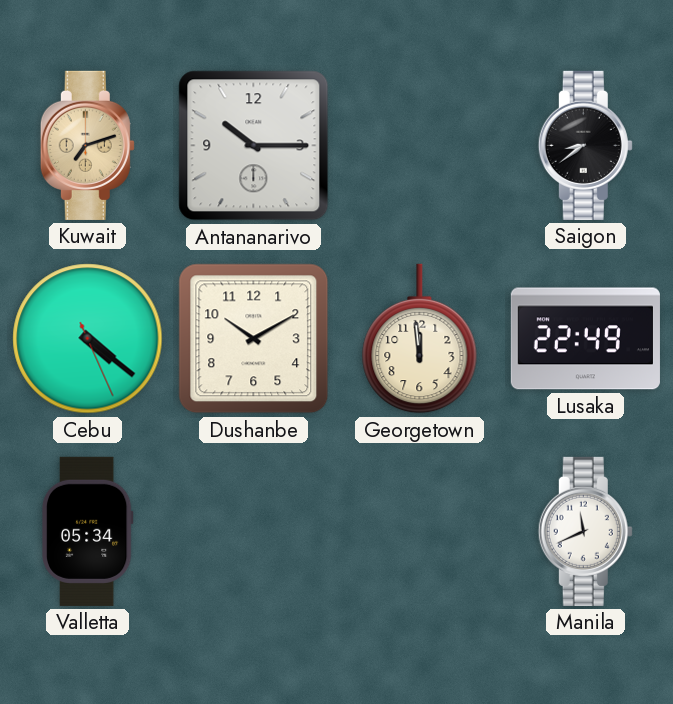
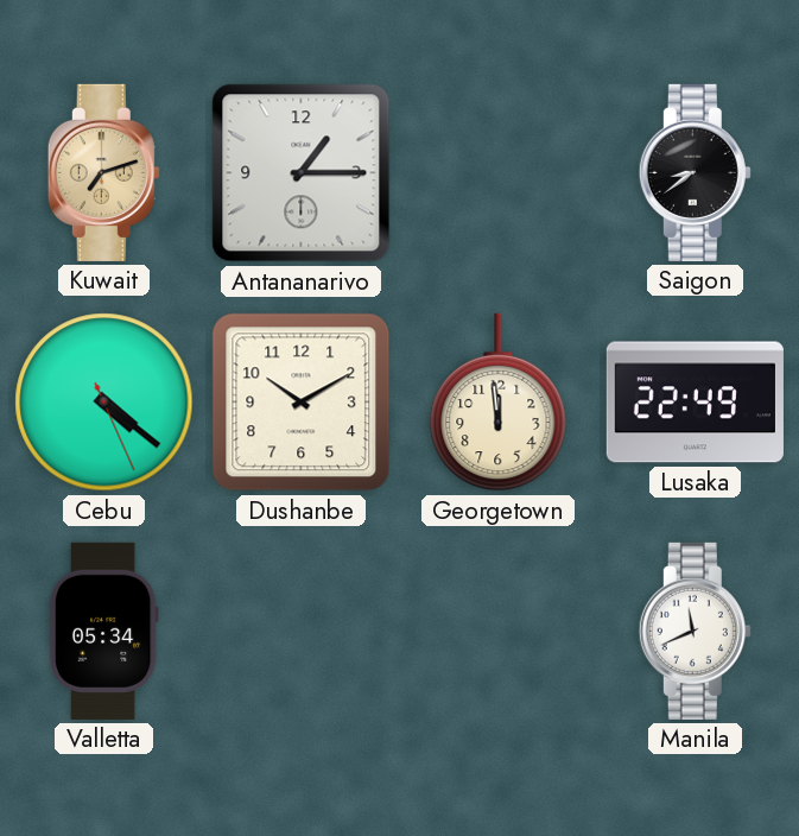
Antananarivo: 10:15 -> 1:15
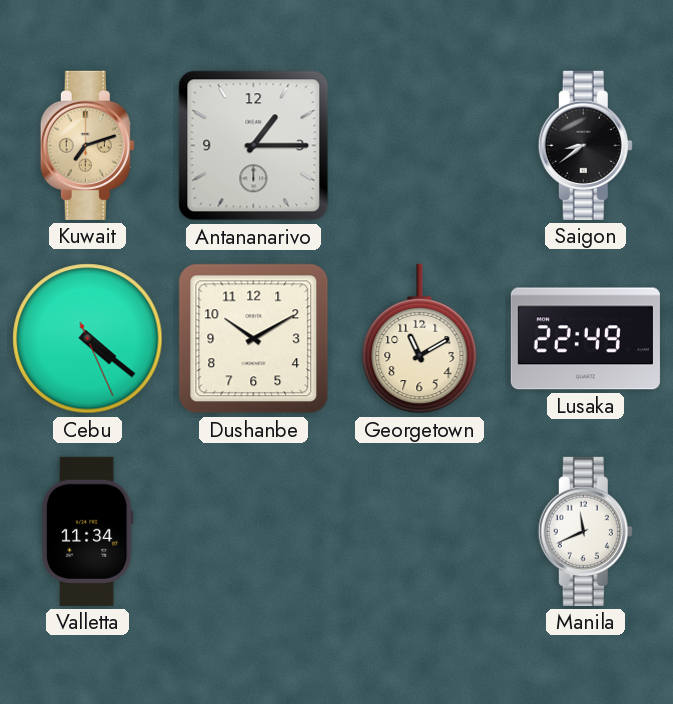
Georgetown: 11:59 -> 11:10
Valletta: 05:34 -> 11:34
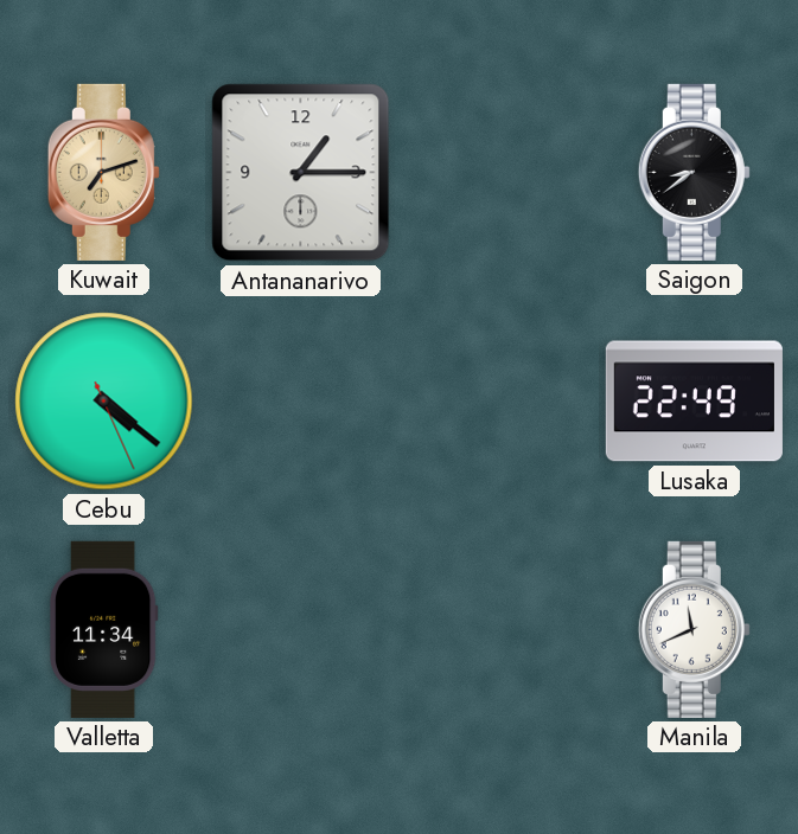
Dushanbe: 10:10 -> none
Georgetown: 11:10 -> none
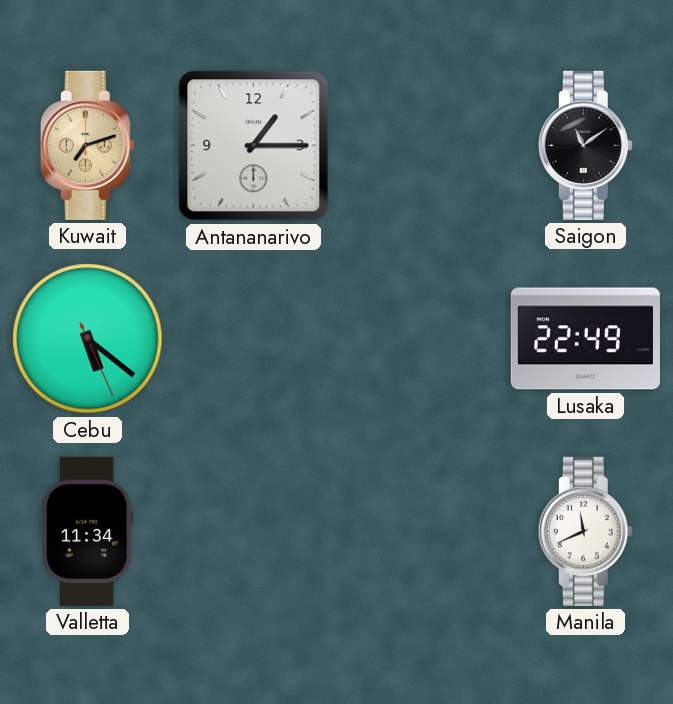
Saigon: 8:39 -> 11:09
Cebu: 4:21 -> 5:21
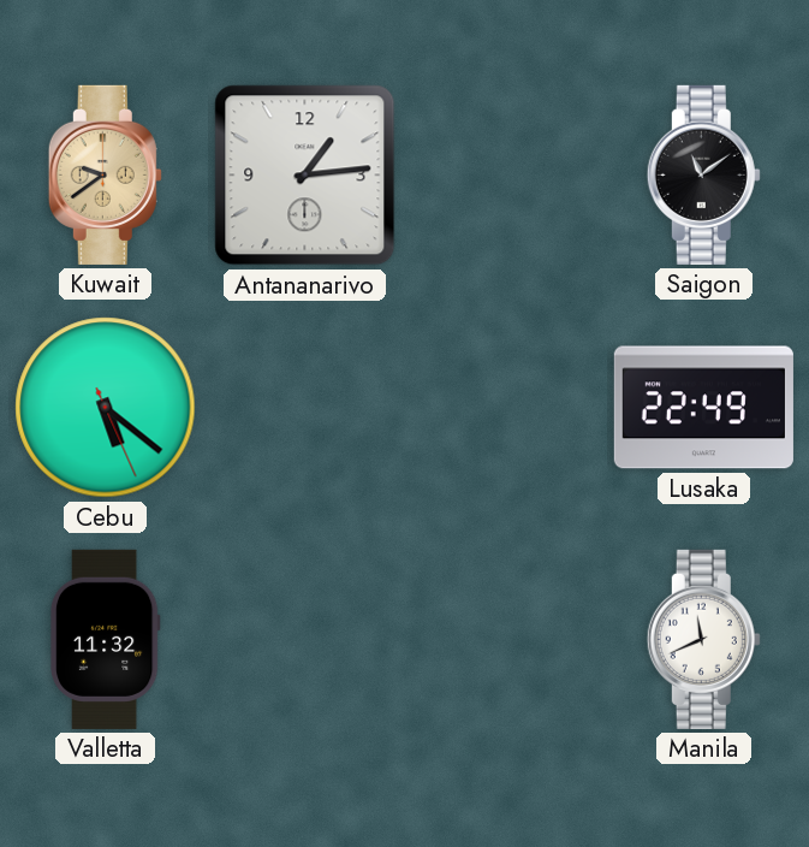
Kuwait: 7:12 -> 9:39
Antananarivo: 1:15 -> 1:14
Valletta: 11:34 -> 11:32
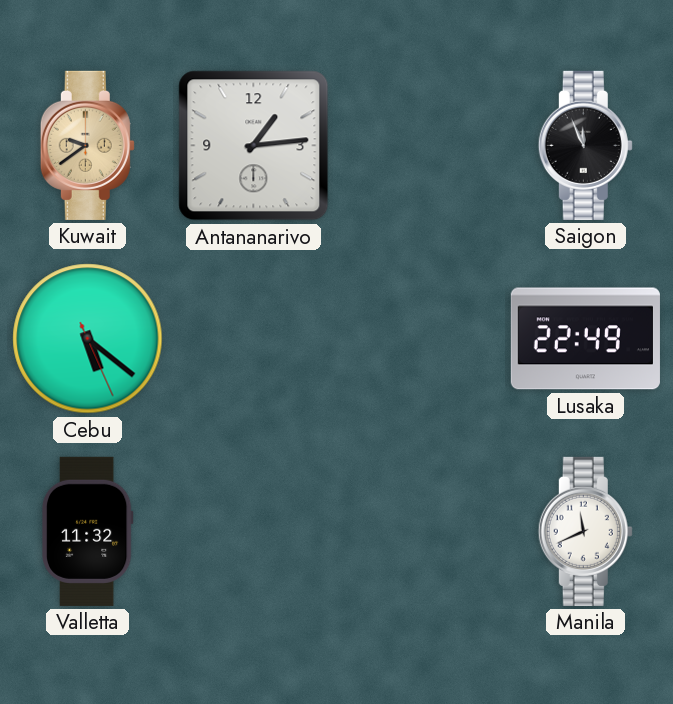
Saigon: 11:09 -> 11:56
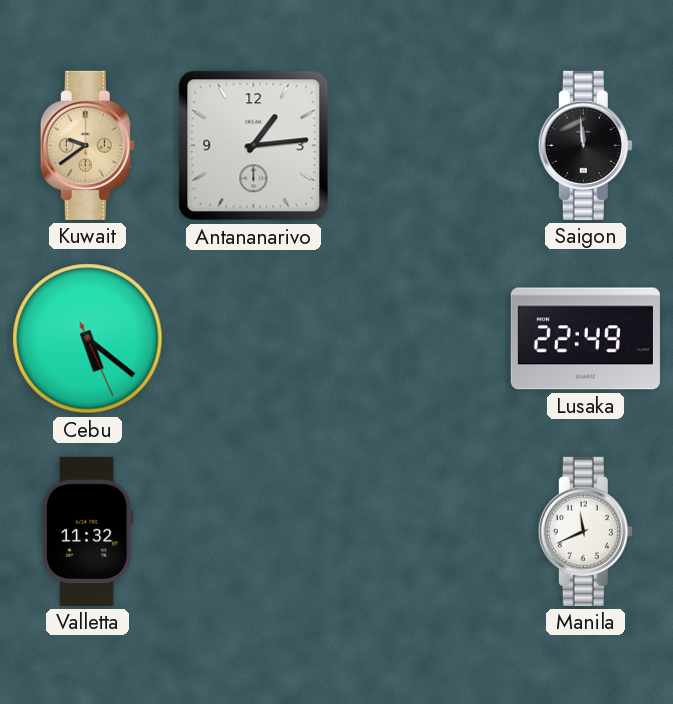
Saigon: 11:56 -> 11:59
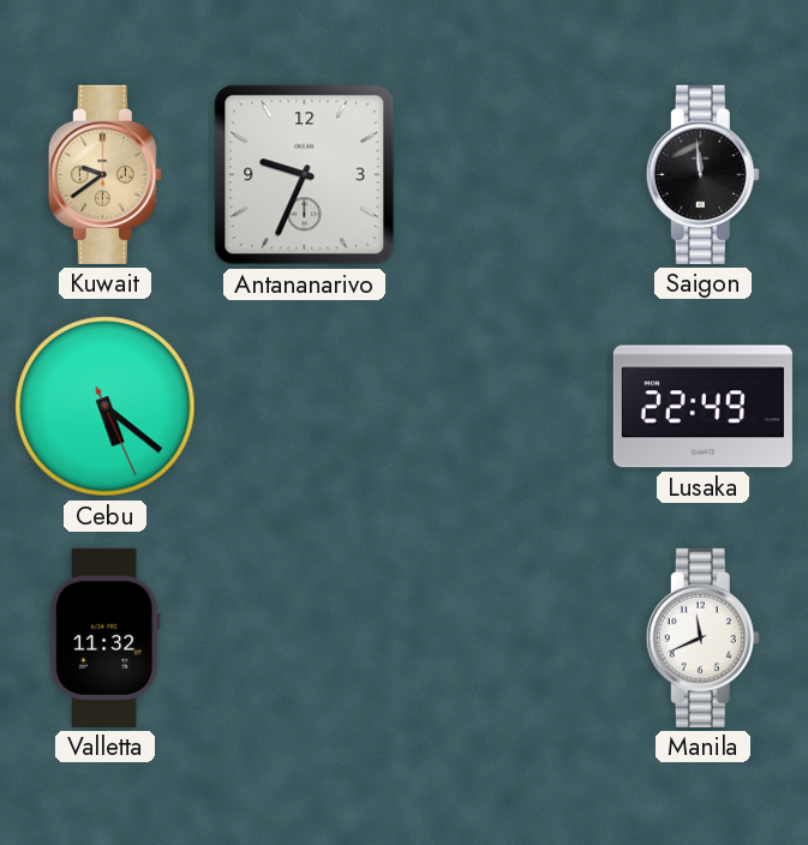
Antananarivo: 1:14 -> 9:34
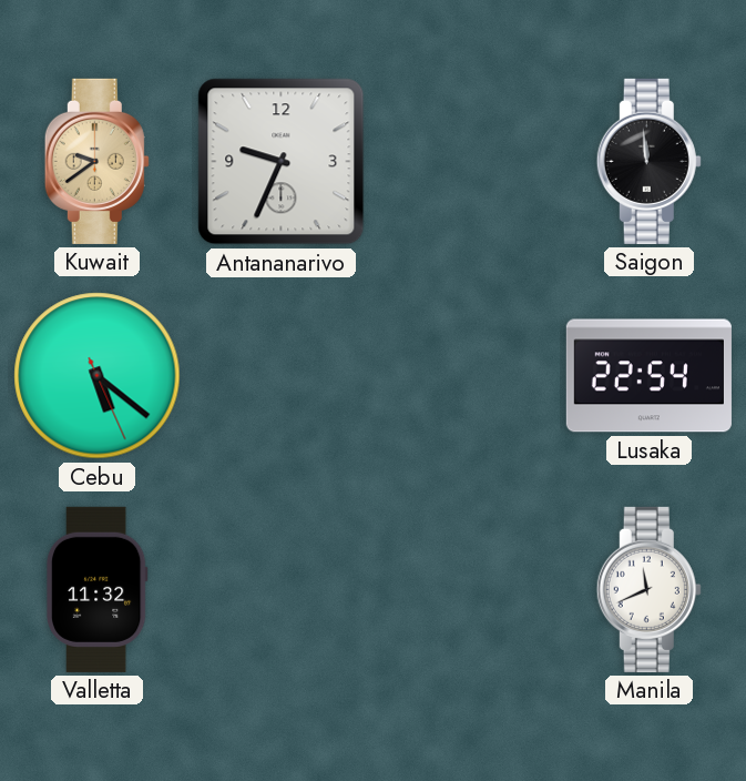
Lusaka: 22:49 -> 22:54
